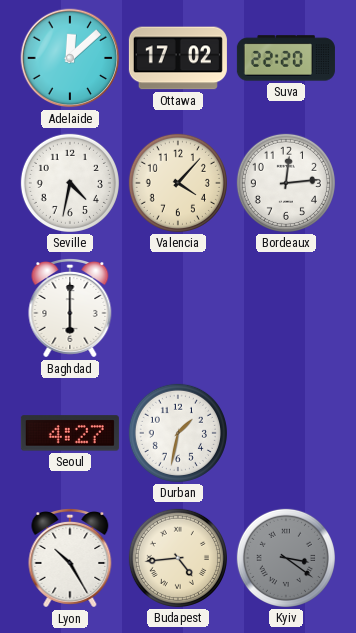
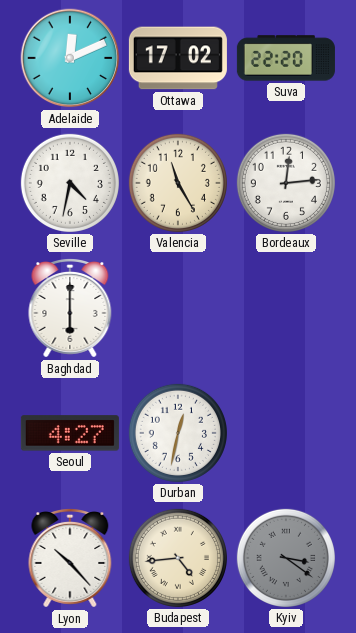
Adelaide: 12:08 -> 12:11
Valencia: 4:07 -> 11:25
Durban: 1:32 -> 12:32
Lyon: 10:25 -> 10:23
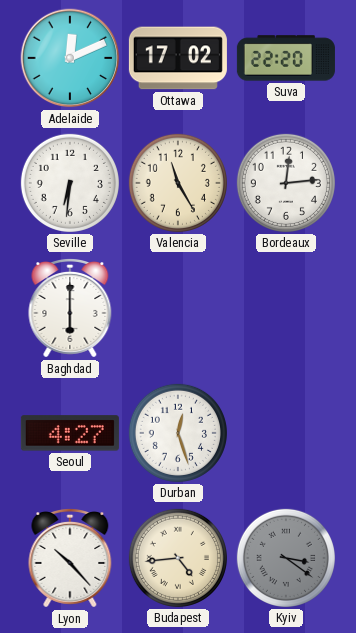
Seville: 4:32 -> 6:31
Durban: 12:32 -> 12:27
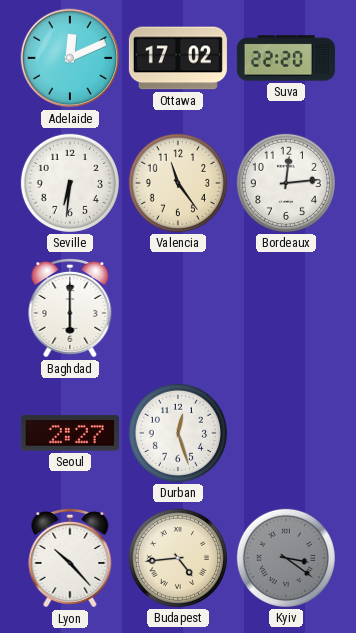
Valencia: 11:25 -> 11:24
Seoul: 4:27 -> 2:27
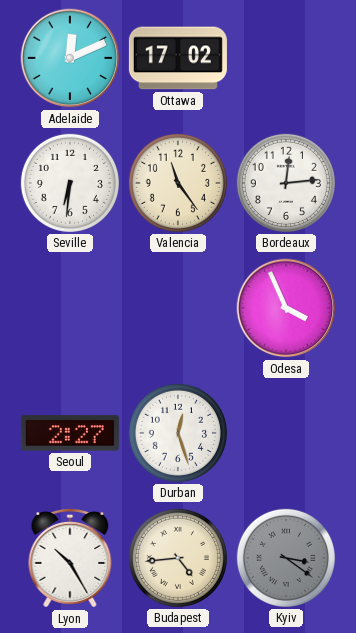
Suva: 22:20 -> none
Baghdad: 6:00 -> none
Odesa: none -> 3:56
Lyon: 10:23 -> 10:25
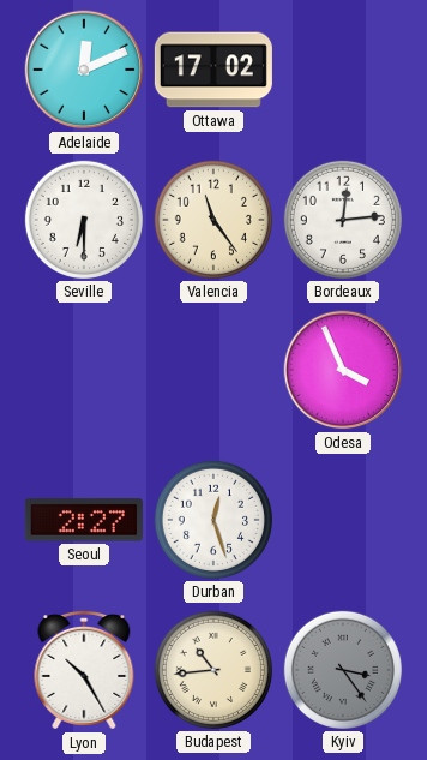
Seville: 6:31 -> 6:30
Budapest: 4:44 -> 10:44
Kyiv: 3:21 -> 3:24
